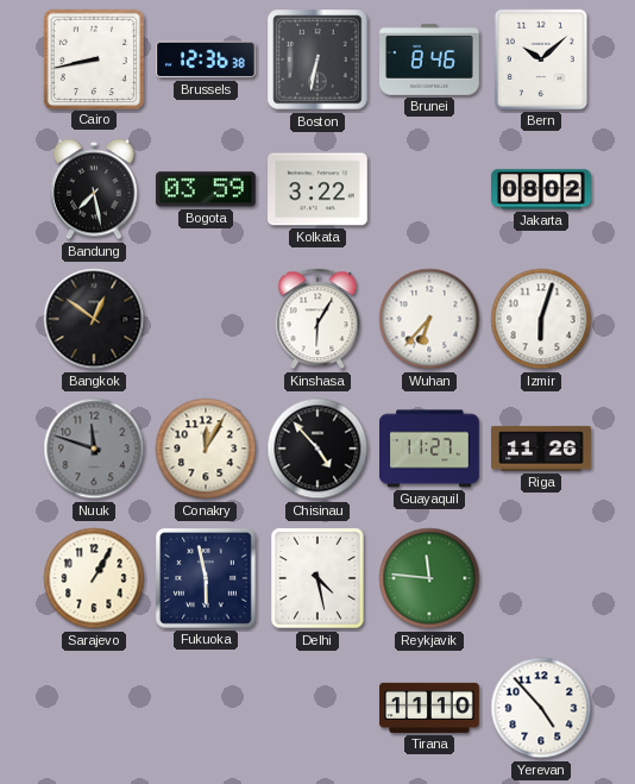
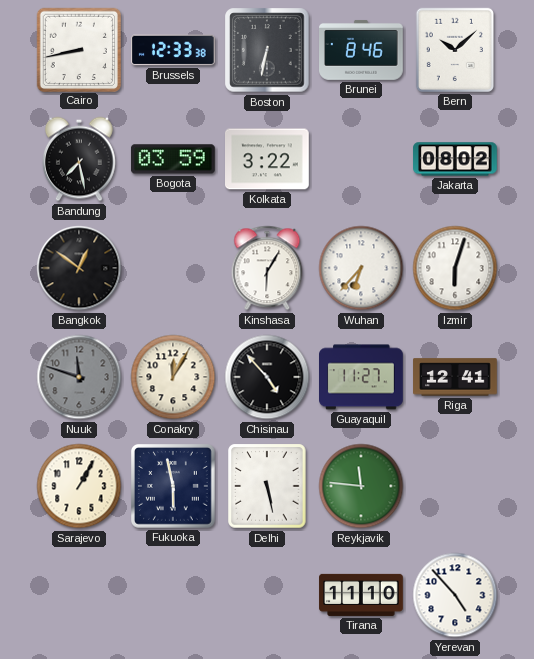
Brussels: 12:36 -> 12:33
Riga: 11:26 -> 12:41
Delhi: 4:28 -> 5:28
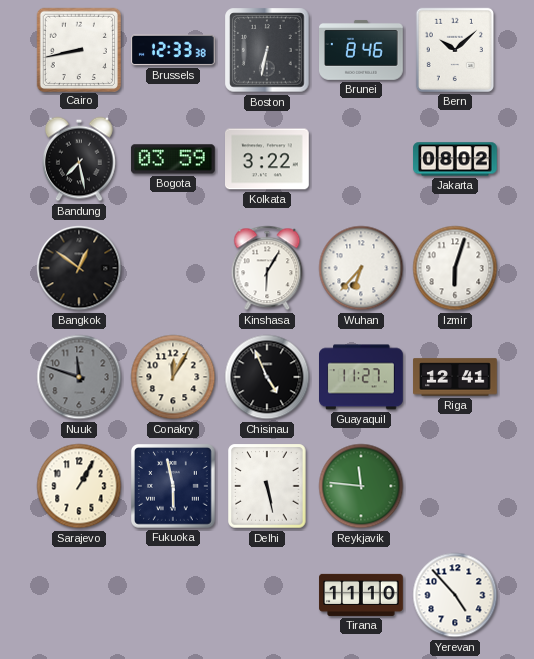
Chisinau: 4:53 -> 4:56
